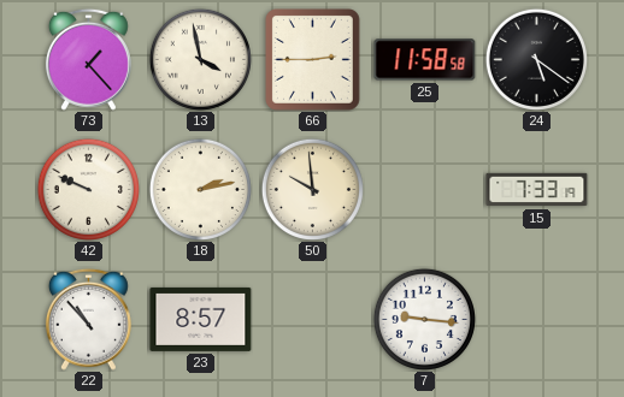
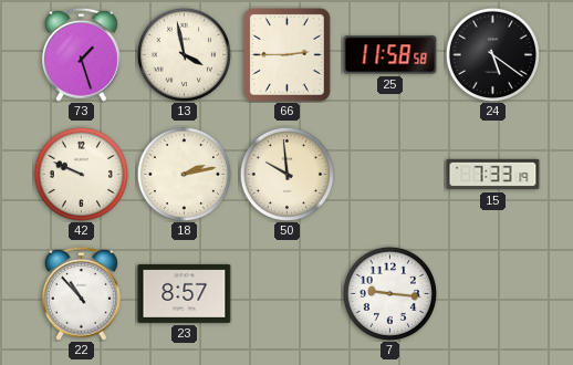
73: 1:23 -> 1:27
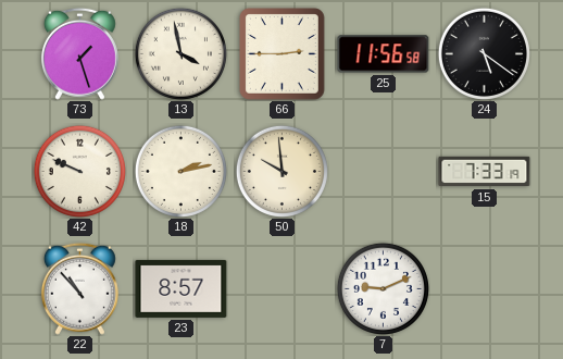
25: 11:58 -> 11:56
7: 9:16 -> 9:11
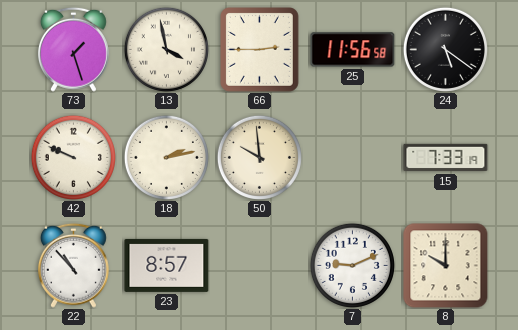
8: none -> 10:00
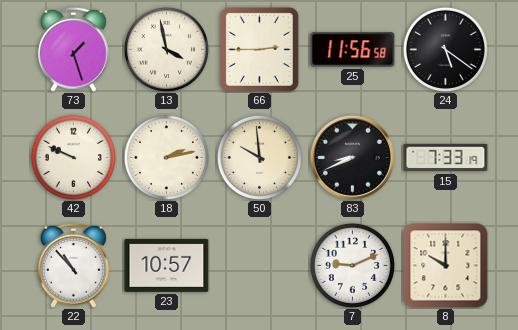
83: none -> 8:41
23: 8:57 -> 10:57
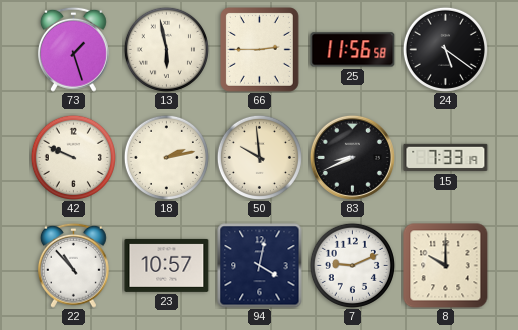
13: 3:58 -> 5:58
94: none -> 4:02
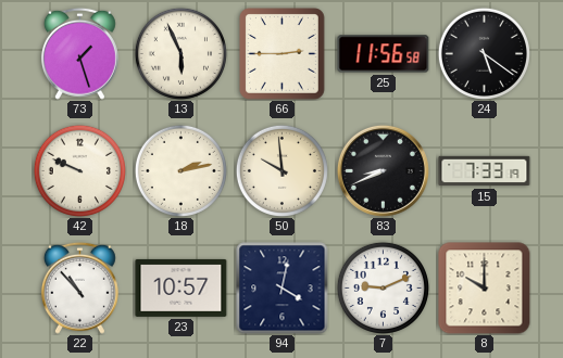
13: 5:58 -> 5:56
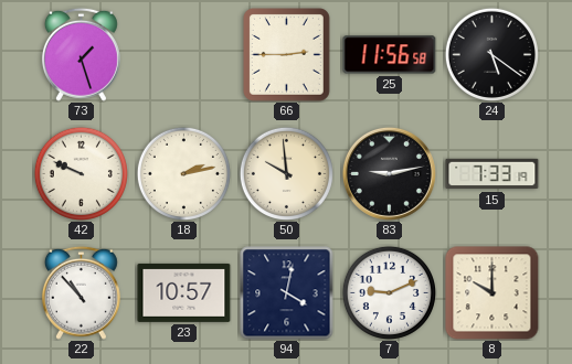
13: 5:56 -> none
83: 8:41 -> 9:13
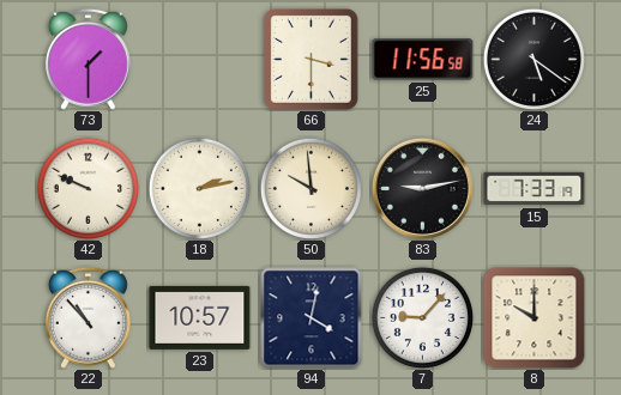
73: 1:27 -> 1:30
66: 2:45 -> 3:30
7: 9:11 -> 9:07
